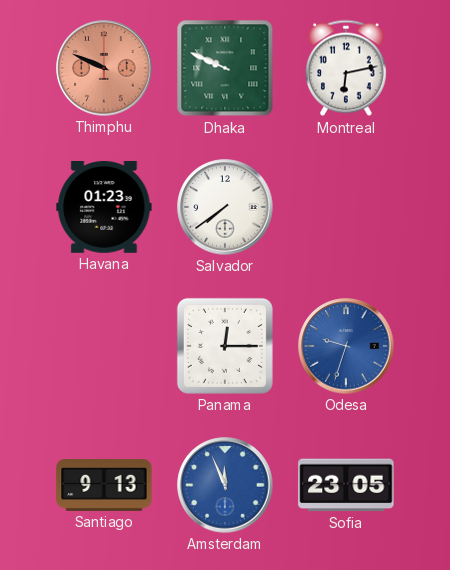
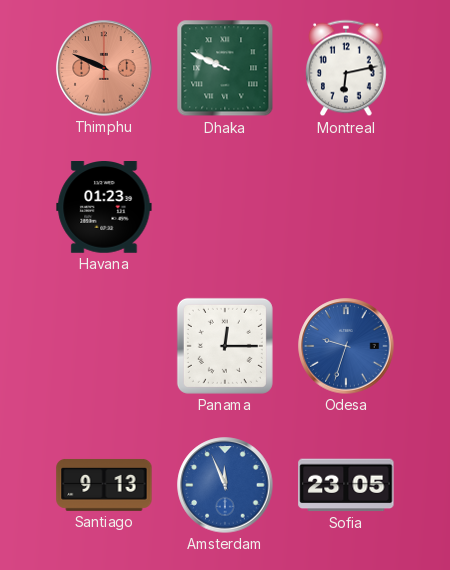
Salvador: 7:39 -> none
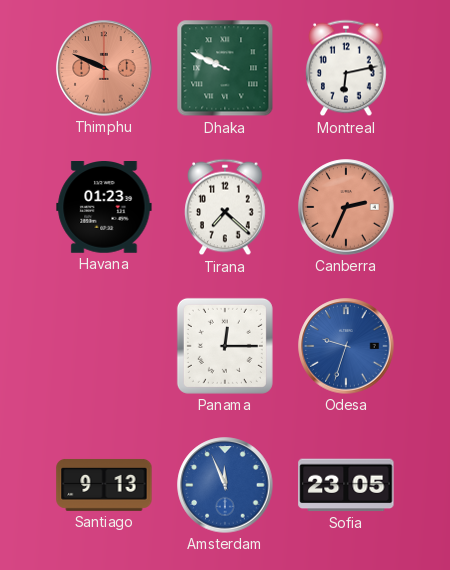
Tirana: none -> 7:22
Canberra: none -> 2:34
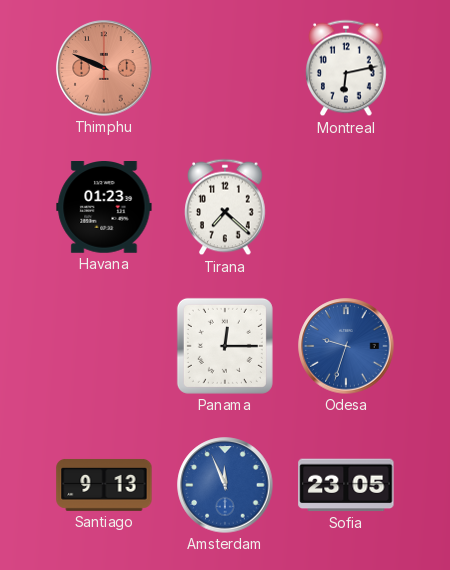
Dhaka: 9:49 -> none
Canberra: 2:34 -> none
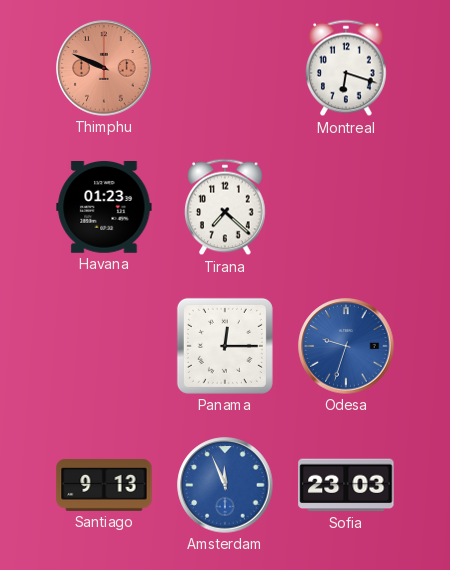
Montreal: 6:13 -> 6:18
Sofia: 23:05 -> 23:03
